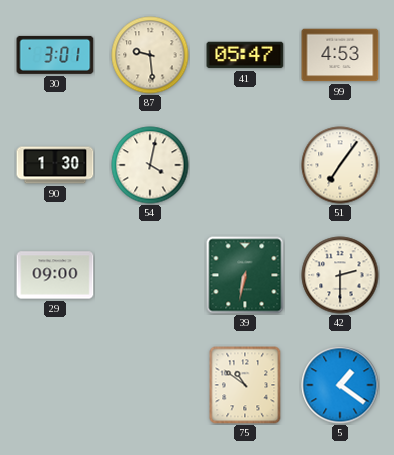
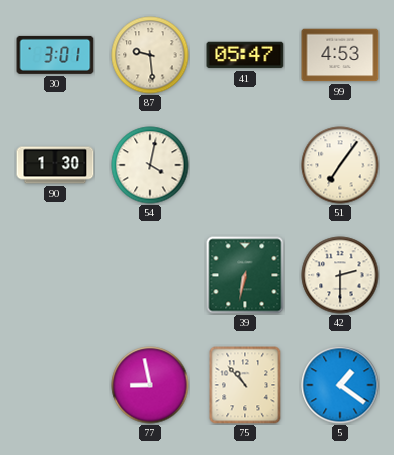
29: 09:00 -> none
77: none -> 8:58
75: 10:51 -> 10:53
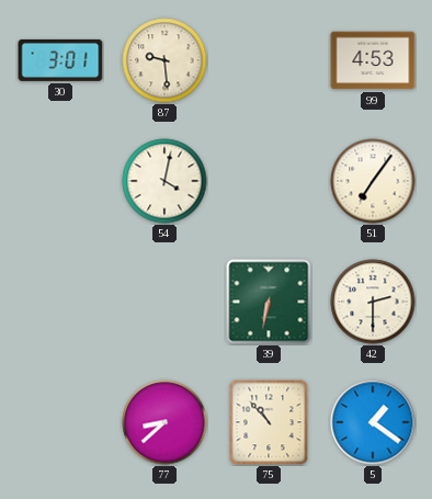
41: 05:47 -> none
90: 1:30 -> none
77: 8:58 -> 8:38
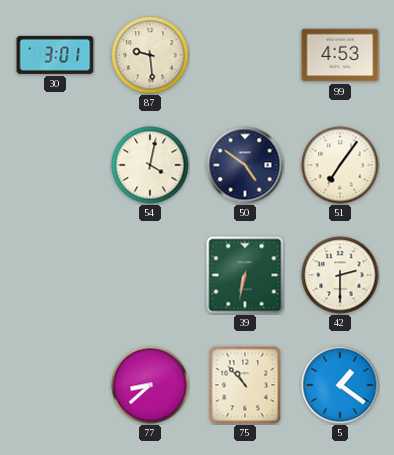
50: none -> 4:51
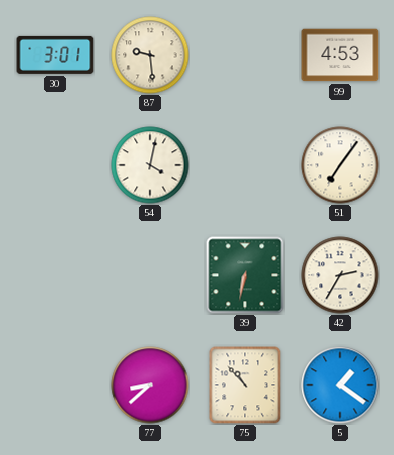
50: 4:51 -> none
42: 2:30 -> 2:35
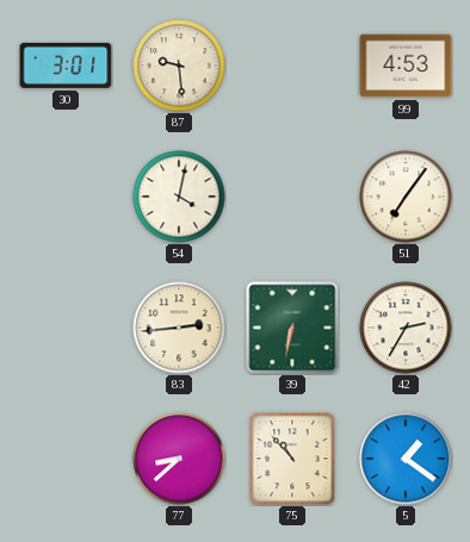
83: none -> 2:44
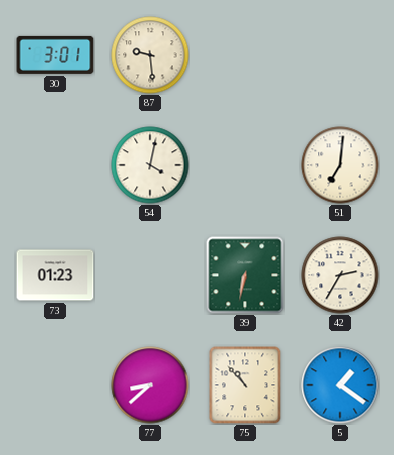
99: 4:53 -> none
51: 7:06 -> 7:01
73: none -> 01:23
83: 2:44 -> none
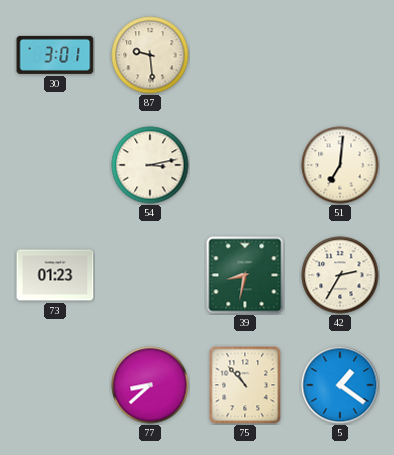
54: 4:02 -> 3:13
39: 6:32 -> 8:32
